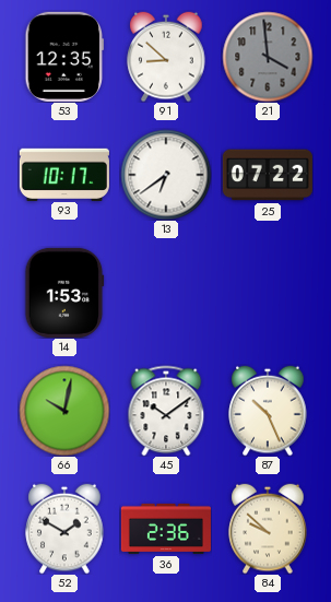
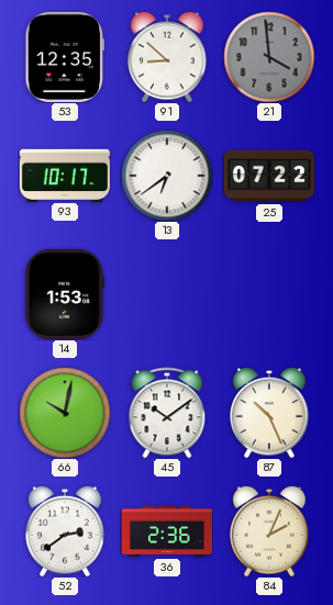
52: 1:50 -> 2:39
84: 9:52 -> 2:04
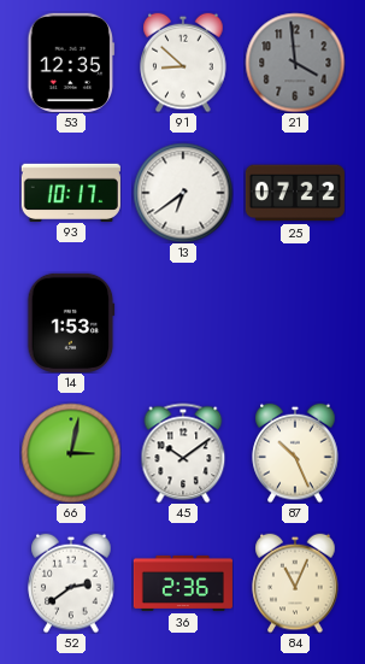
66: 10:02 -> 3:02
84: 2:04 -> 11:04
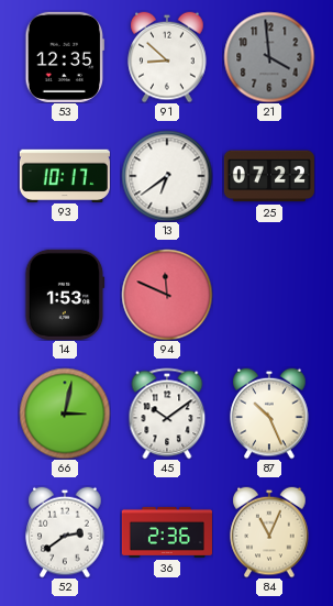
94: none -> 11:49
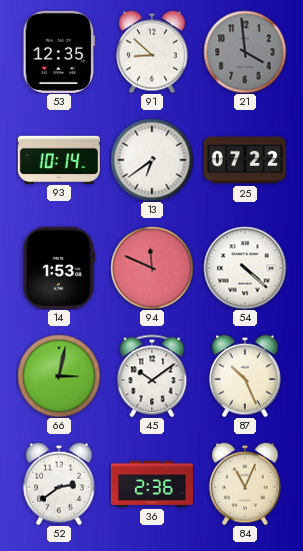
93: 10:17 -> 10:14
54: none -> 4:22
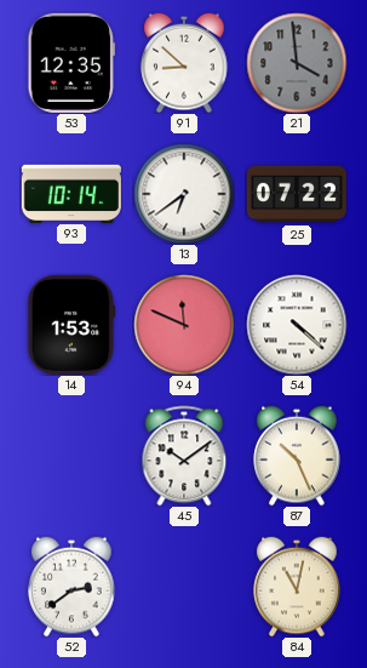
66: 3:02 -> none
36: 2:36 -> none
84: 11:04 -> 11:02
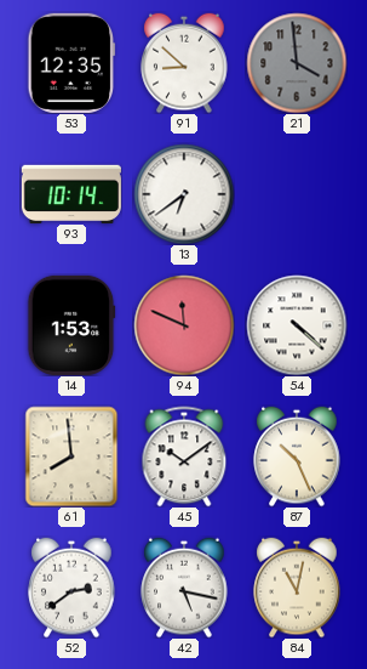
25: 07:22 -> none
61: none -> 7:59
42: none -> 5:17
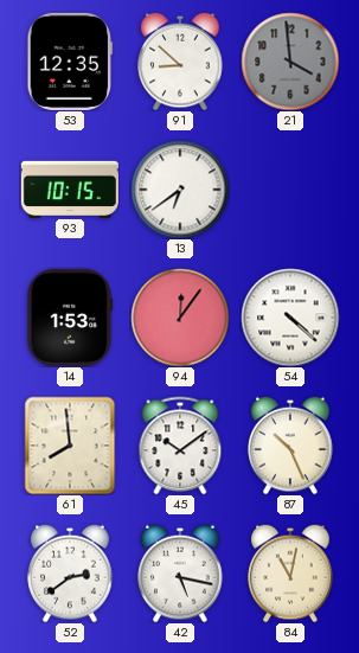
93: 10:14 -> 10:15
94: 11:49 -> 12:06
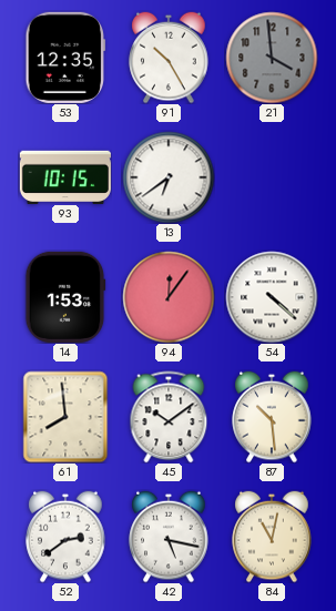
91: 8:52 -> 10:25
87: 10:26 -> 10:29
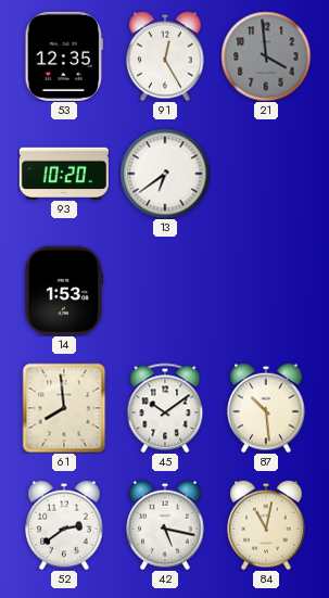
91: 10:25 -> 12:25
93: 10:15 -> 10:20
94: 12:06 -> none
54: 4:22 -> none
